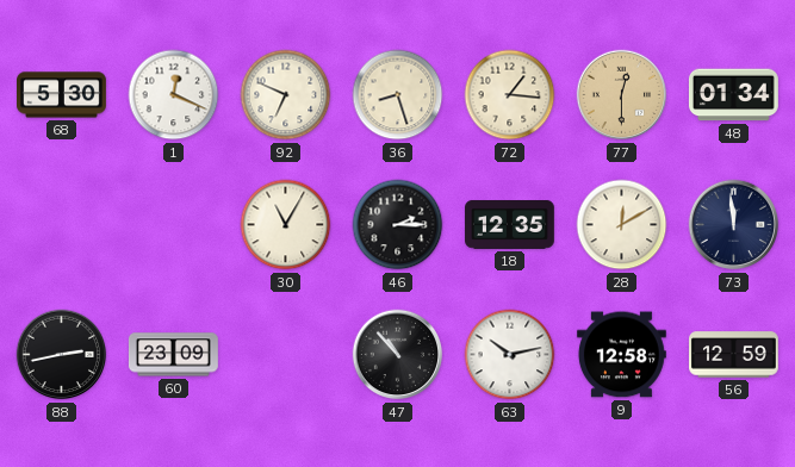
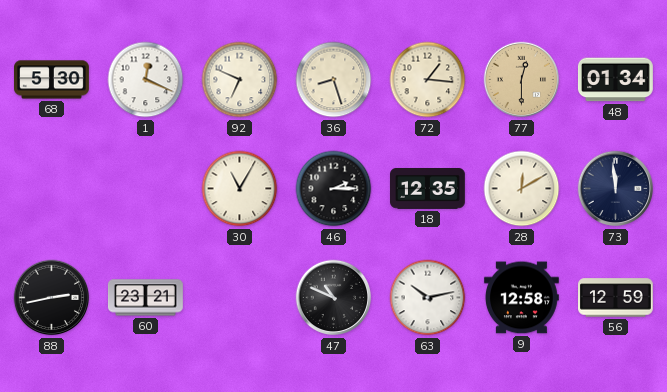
60: 23:09 -> 23:21
47: 10:53 -> 10:49
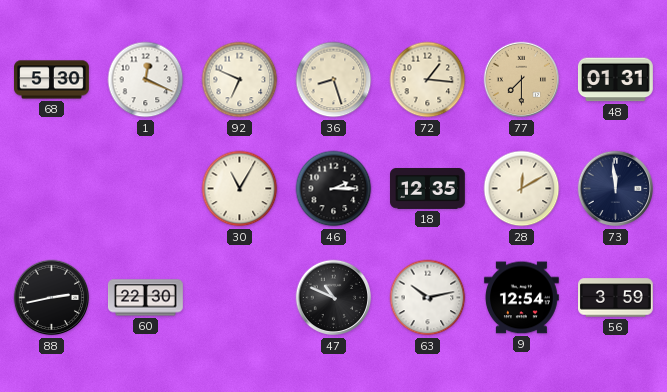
77: 12:30 -> 7:30
48: 01:34 -> 01:31
60: 23:21 -> 22:30
9: 12:58 -> 12:54
56: 12:59 -> 3:59
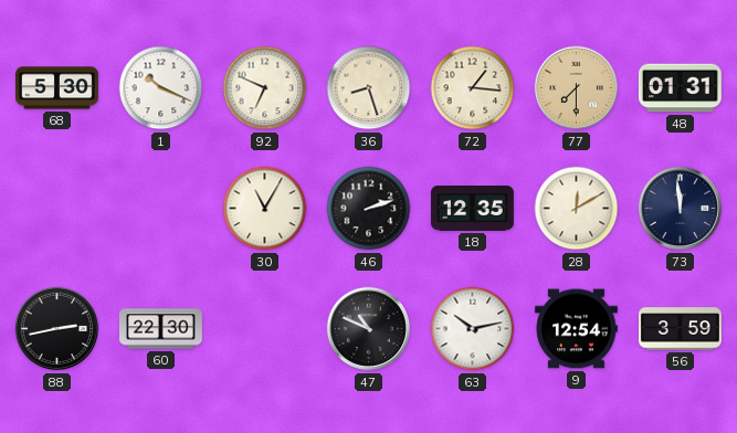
1: 12:19 -> 10:19
46: 2:15 -> 2:12
